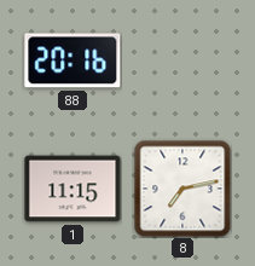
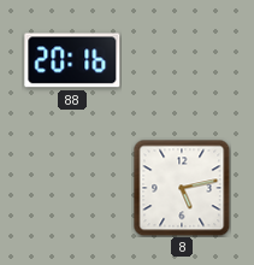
1: 11:15 -> none
8: 7:13 -> 5:13
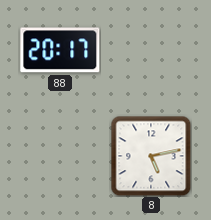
88: 20:16 -> 20:17
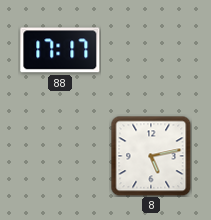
88: 20:17 -> 17:17
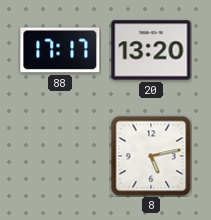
20: none -> 13:20
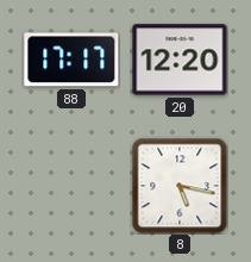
20: 13:20 -> 12:20
8: 5:13 -> 5:17
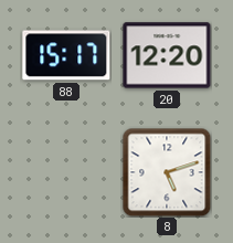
88: 17:17 -> 15:17
8: 5:17 -> 5:12
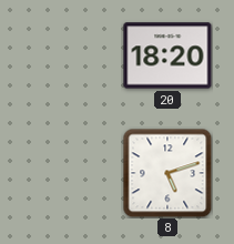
88: 15:17 -> none
20: 12:20 -> 18:20
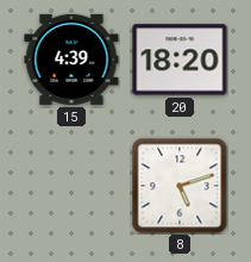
15: none -> 4:39
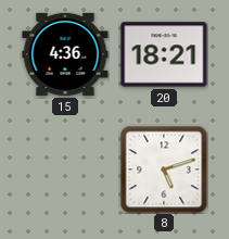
15: 4:39 -> 4:36
20: 18:20 -> 18:21
